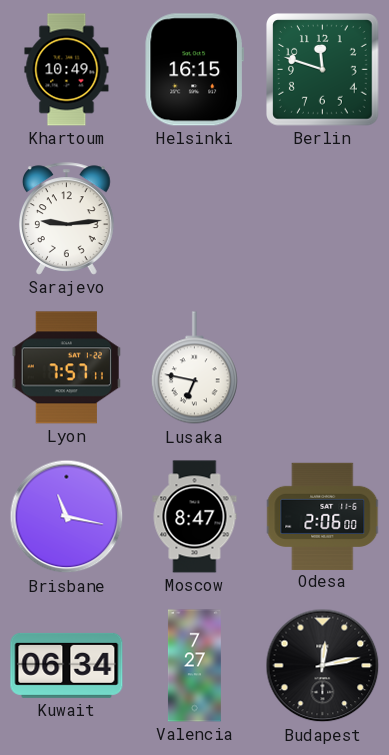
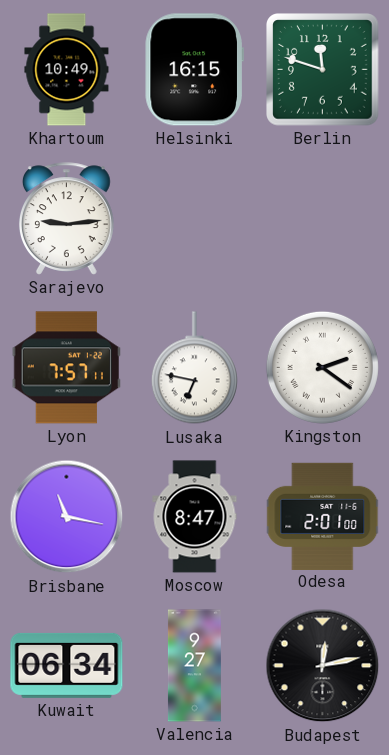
Kingston: none -> 2:21
Odesa: 2:06 -> 2:01
Valencia: 7:27 -> 9:27
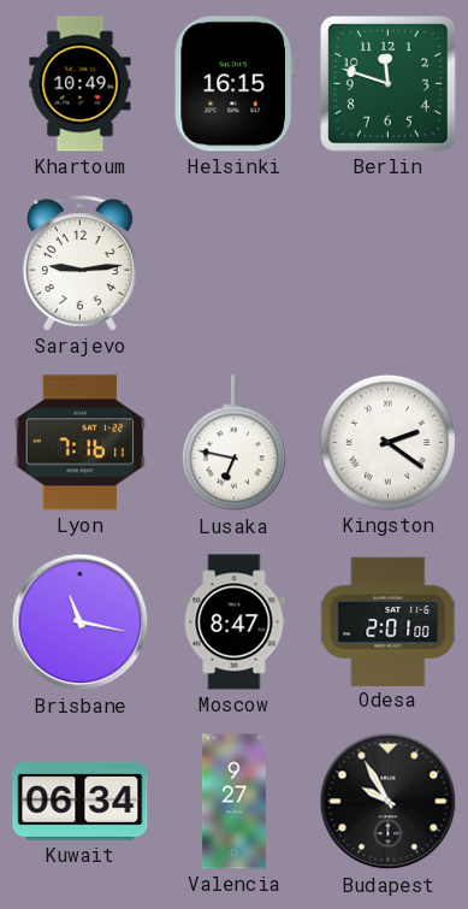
Lyon: 7:57 -> 7:16
Budapest: 12:13 -> 9:55
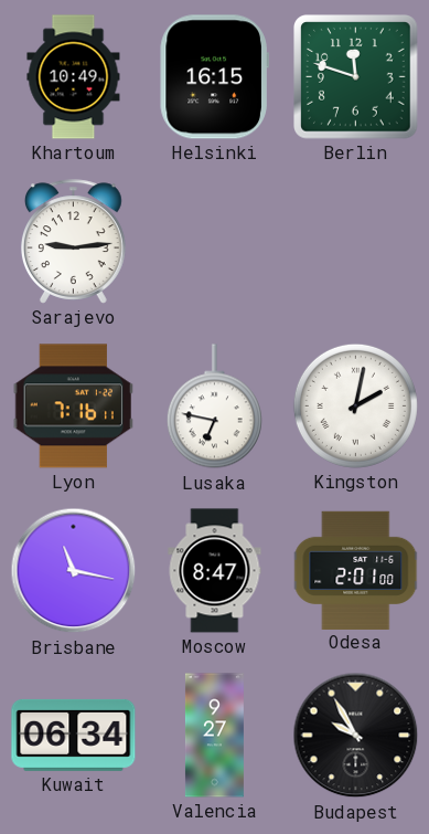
Kingston: 2:21 -> 2:02
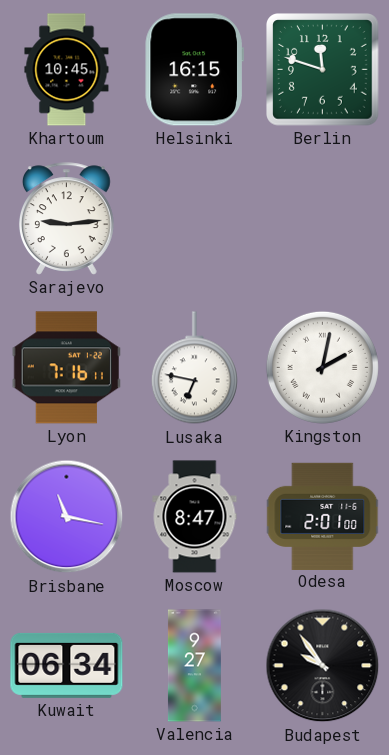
Khartoum: 10:49 -> 10:45
Budapest: 9:55 -> 9:54
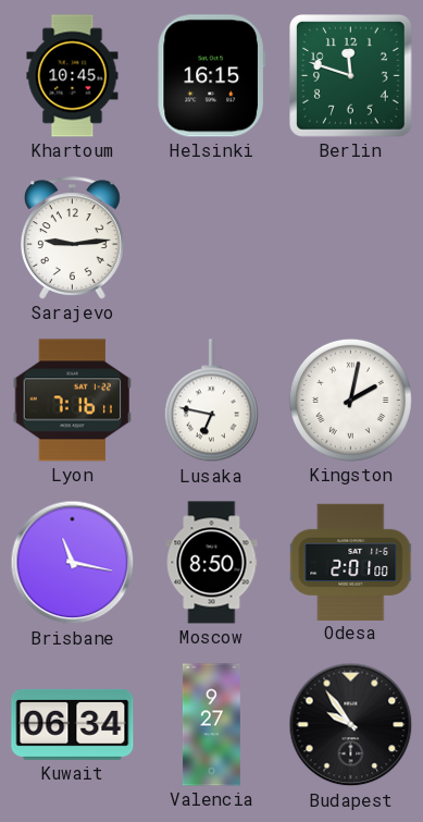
Moscow: 8:47 -> 8:50
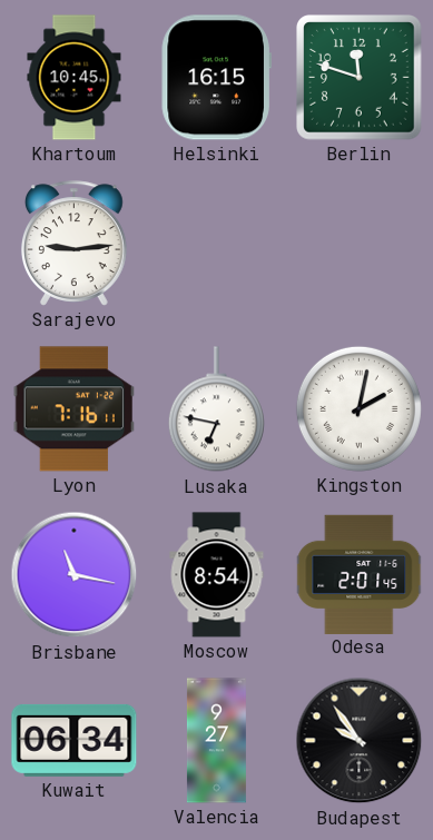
Moscow: 8:50 -> 8:54
Odesa: 2:01:00 -> 2:01:45
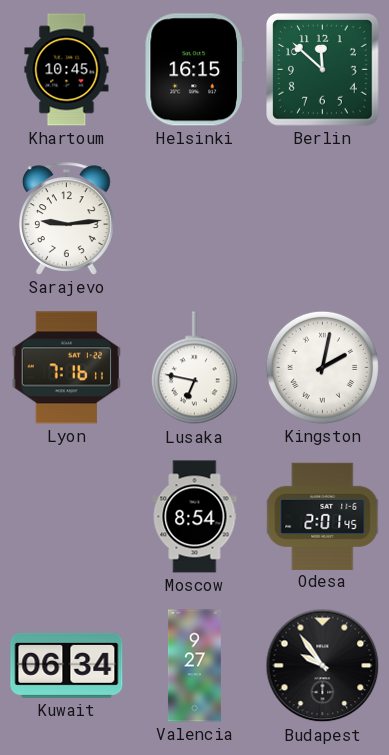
Berlin: 11:48 -> 11:52
Brisbane: 11:17 -> none
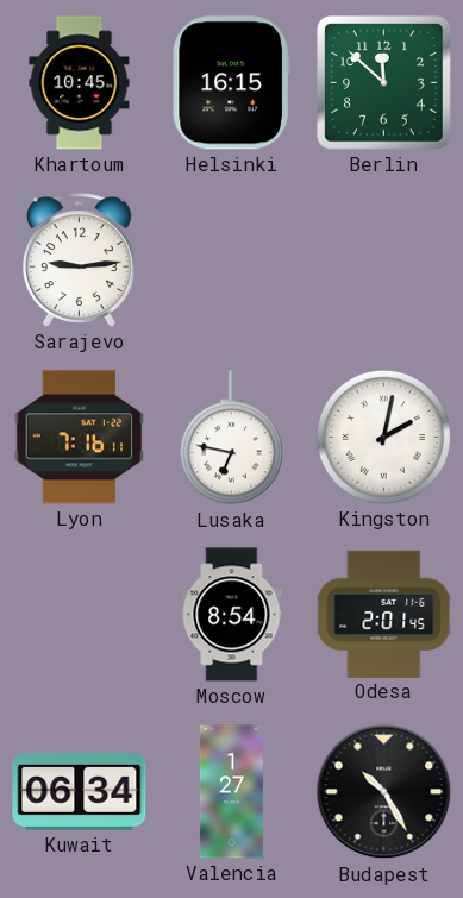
Valencia: 9:27 -> 1:27
Budapest: 9:54 -> 10:25
